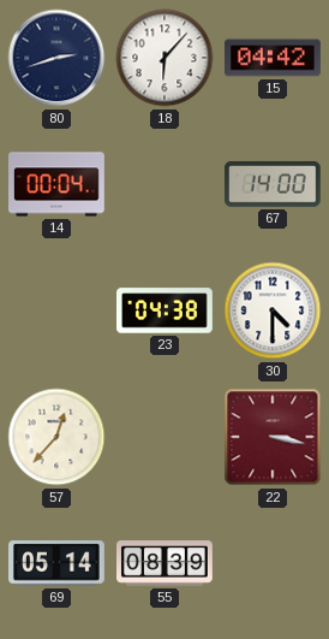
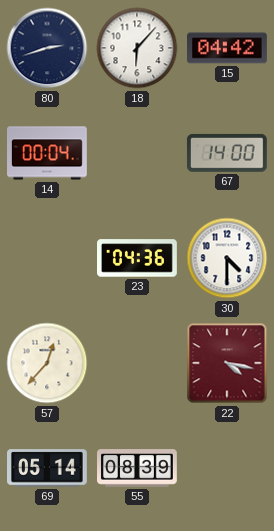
23: 04:38 -> 04:36
22: 3:17 -> 4:17
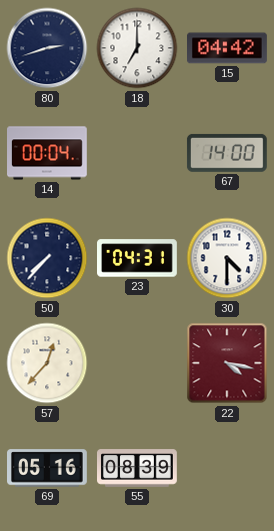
18: 6:07 -> 7:00
50: none -> 7:37
23: 04:36 -> 04:31
69: 05:14 -> 05:16
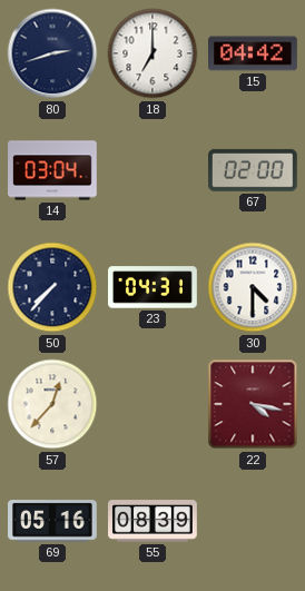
14: 00:04 -> 03:04
67: 14:00 -> 02:00
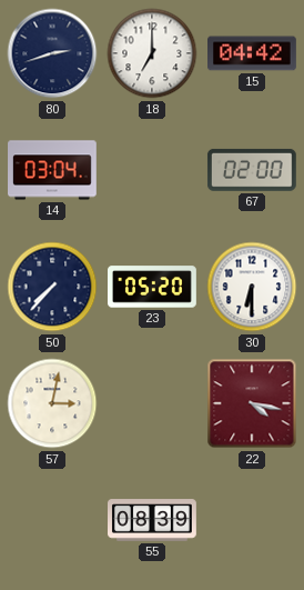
23: 04:31 -> 05:20
30: 4:30 -> 6:30
57: 12:37 -> 3:02
69: 05:16 -> none
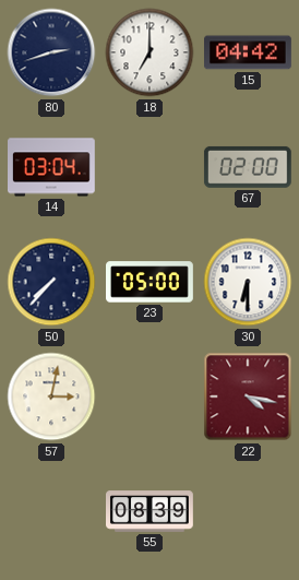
23: 05:20 -> 05:00
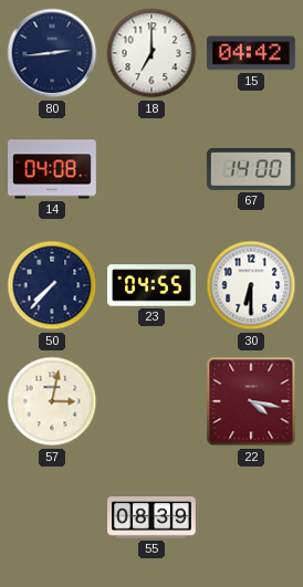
80: 2:42 -> 2:44
14: 03:04 -> 04:08
67: 02:00 -> 14:00
23: 05:00 -> 04:55
